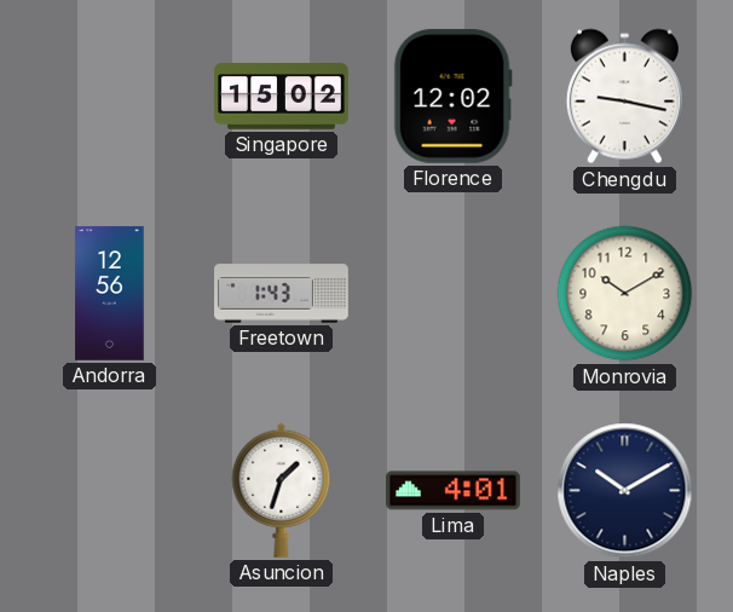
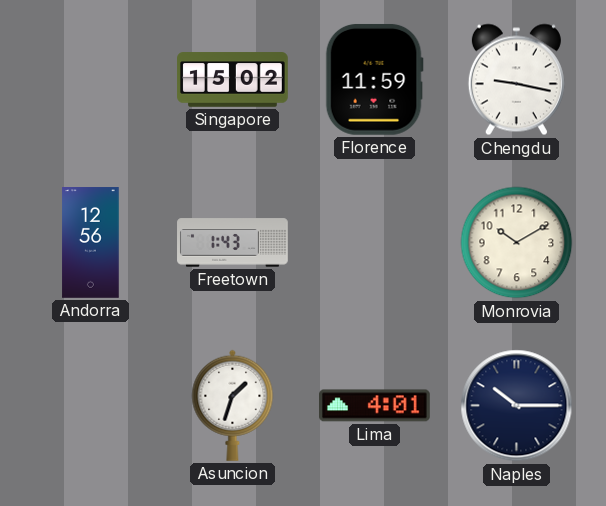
Florence: 12:02 -> 11:59
Naples: 10:10 -> 10:15
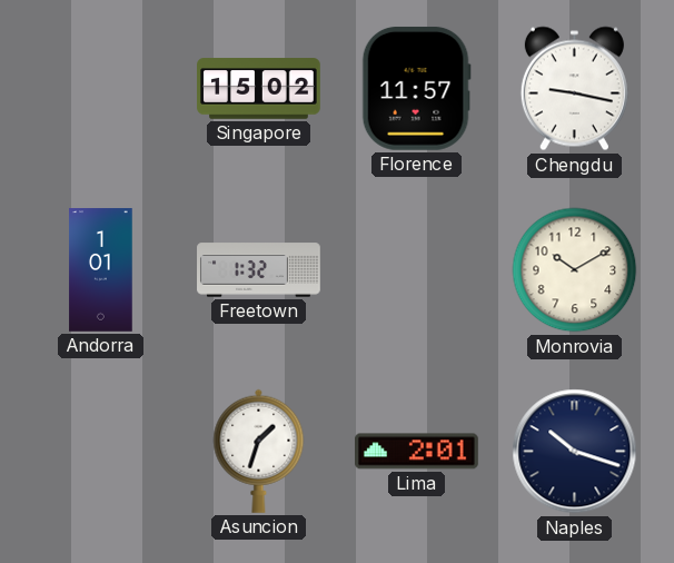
Florence: 11:59 -> 11:57
Andorra: 12:56 -> 1:01
Freetown: 1:43 -> 1:32
Lima: 4:01 -> 2:01
Naples: 10:15 -> 10:18
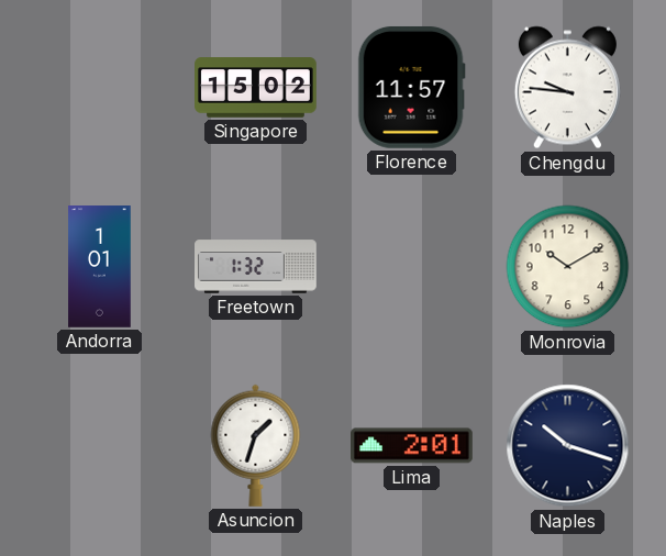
Chengdu: 9:17 -> 9:46
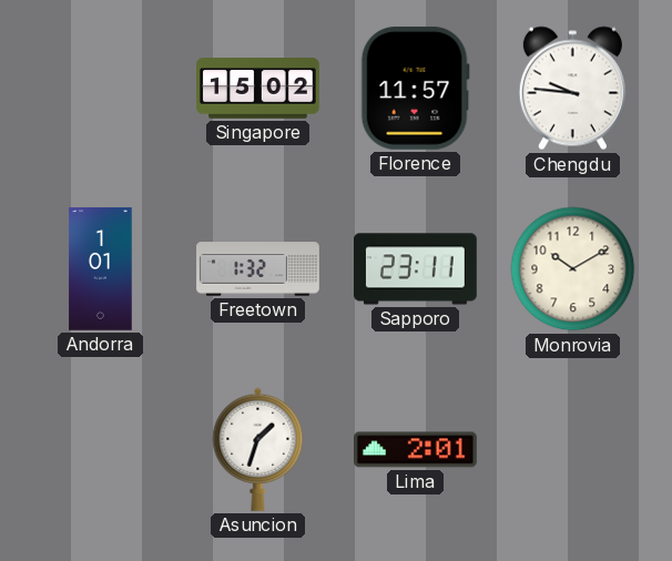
Sapporo: none -> 23:11
Naples: 10:18 -> none
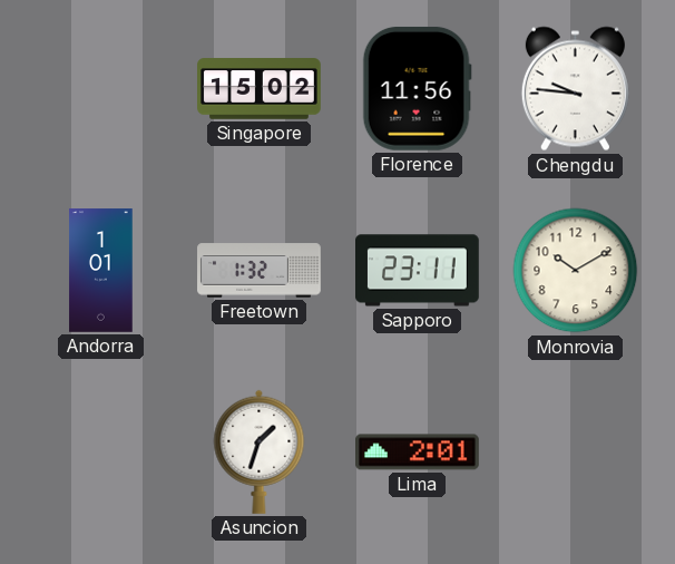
Florence: 11:57 -> 11:56
